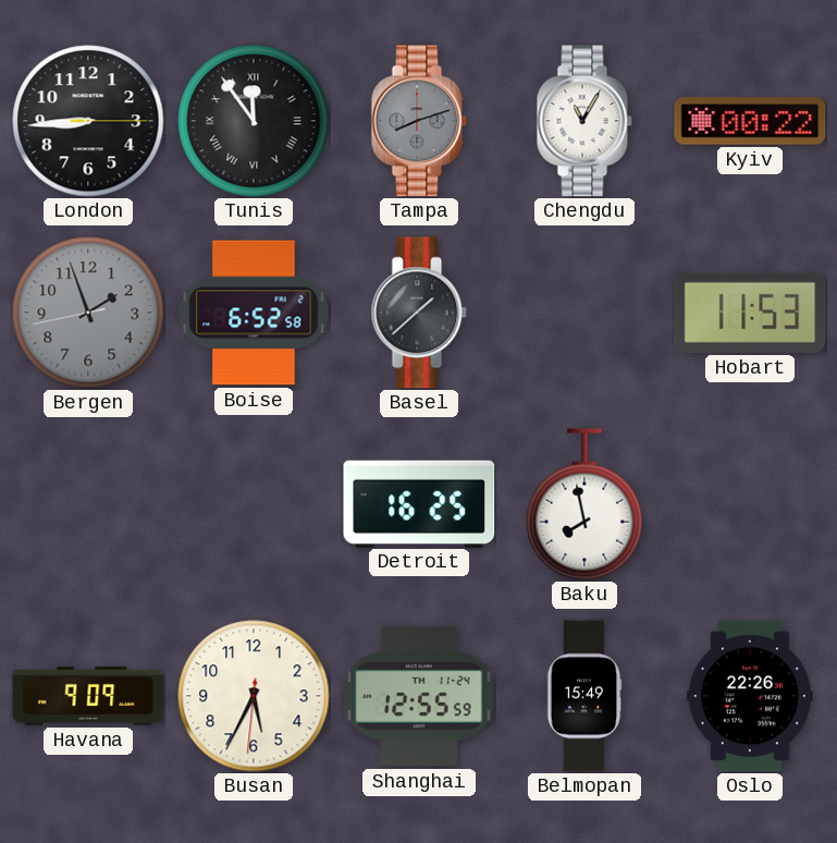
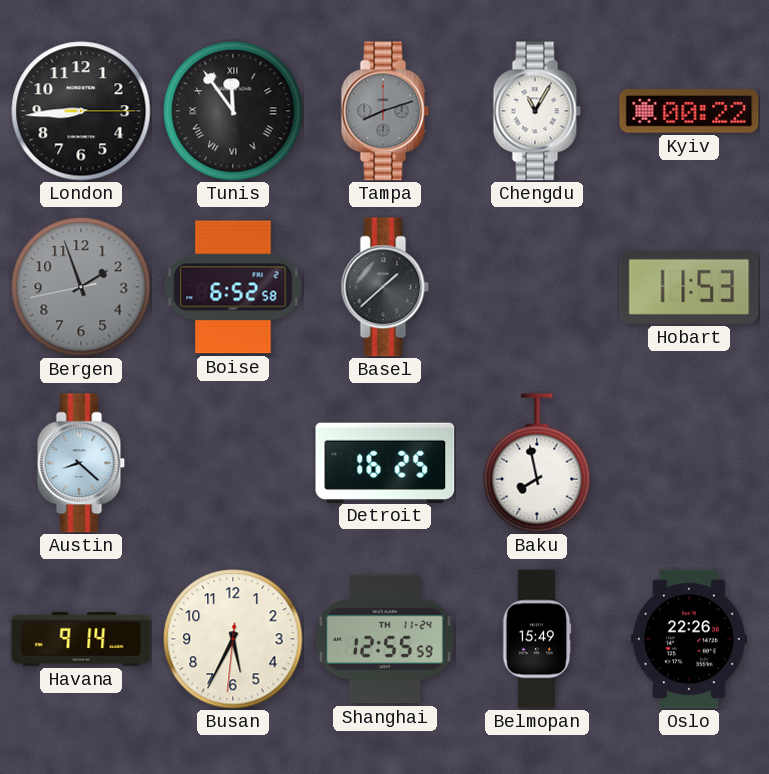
Austin: none -> 8:22
Havana: 9:09 -> 9:14
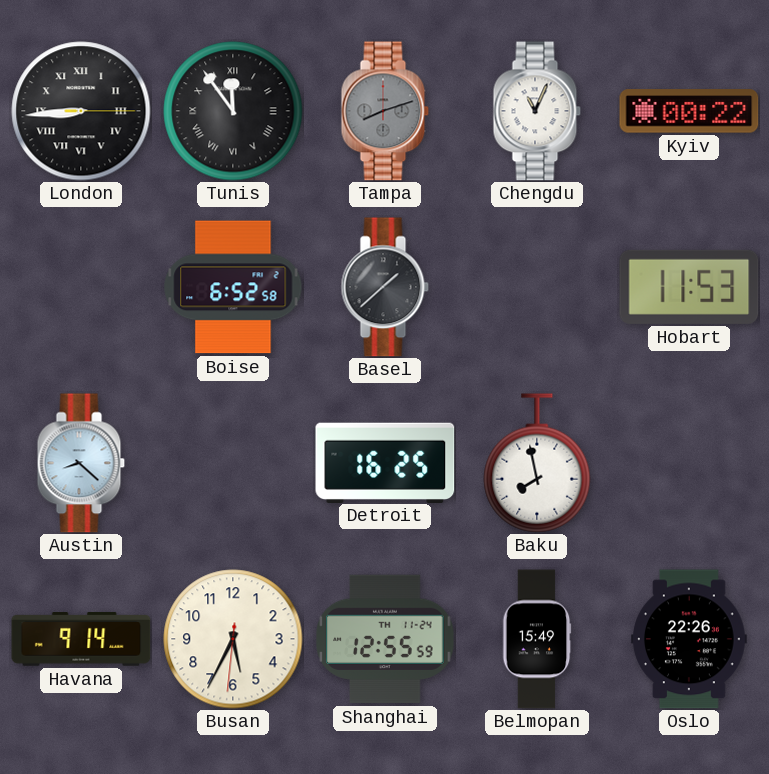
London numerals: Arabic -> Roman
Chengdu: 11:05 -> 11:04
Bergen: 1:56 -> none
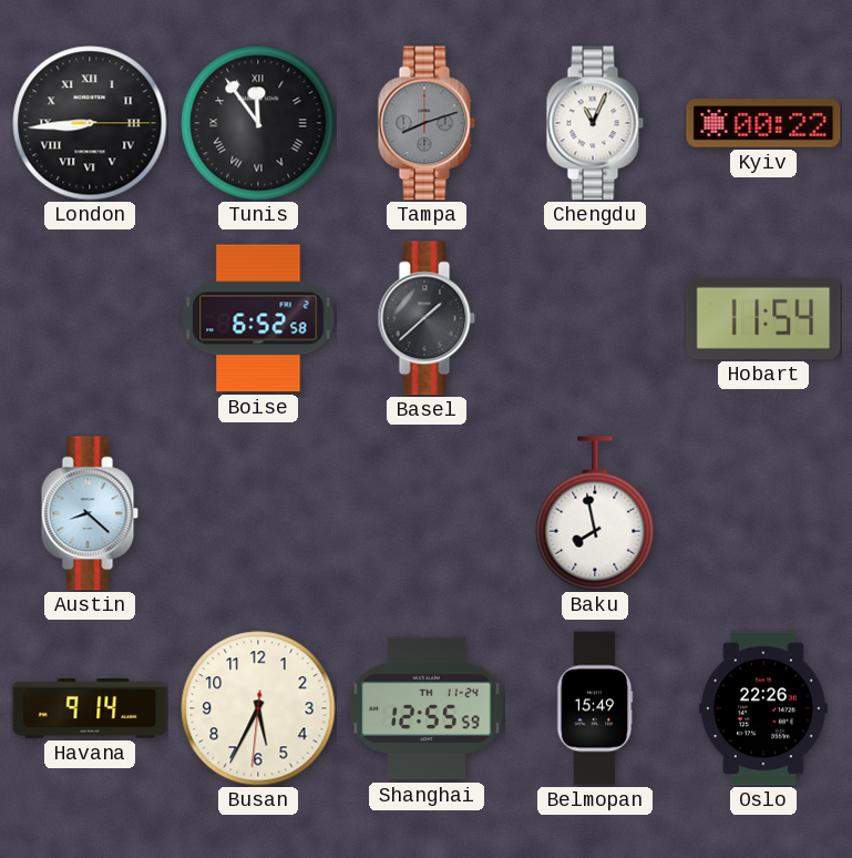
Hobart: 11:53 -> 11:54
Detroit: 16:25 -> none
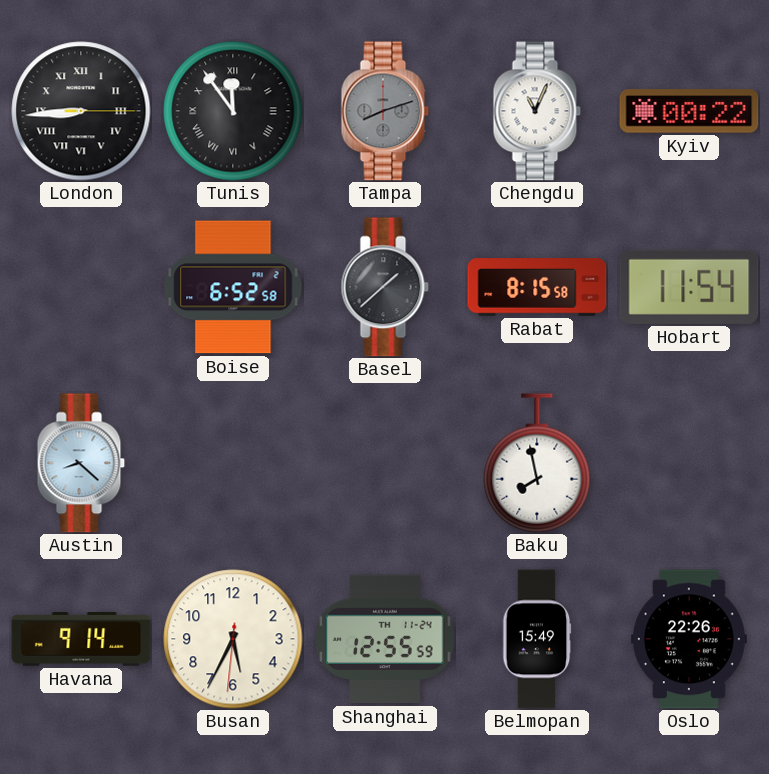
Rabat: none -> 8:15
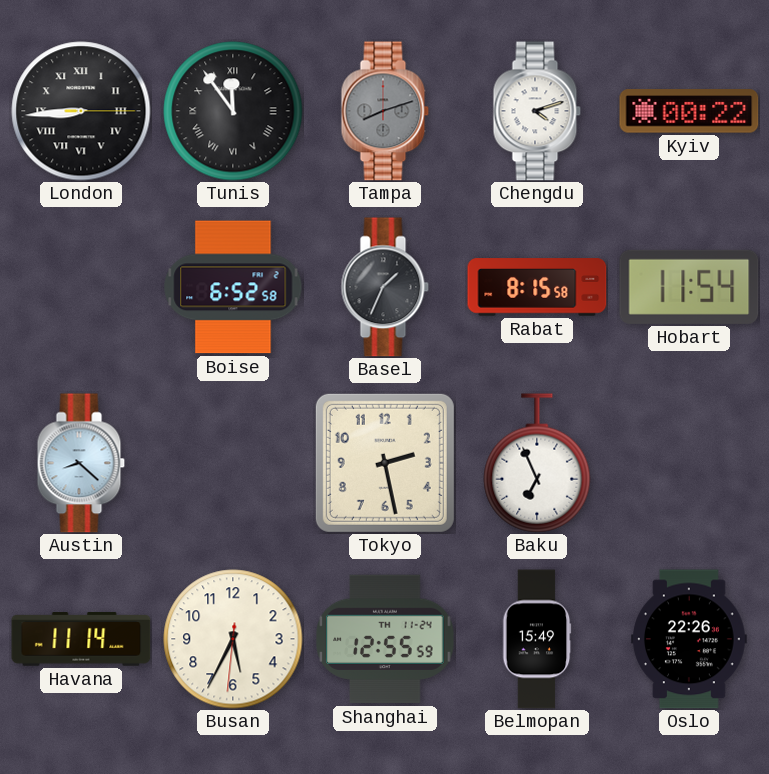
Chengdu: 11:04 -> 4:12
Basel: 1:38 -> 1:34
Tokyo: none -> 2:28
Baku: 7:58 -> 6:56
Havana: 9:14 -> 11:14
